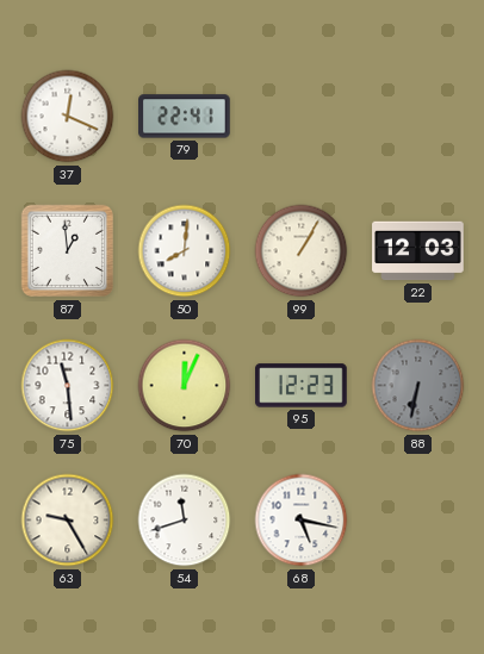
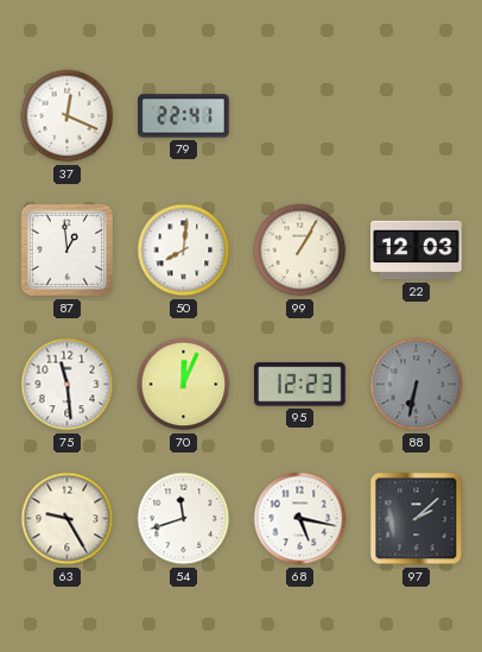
97: none -> 2:08
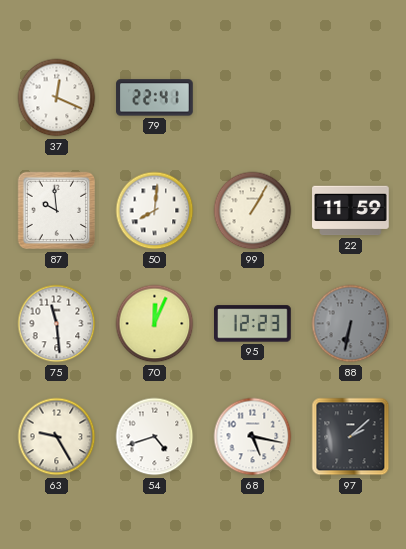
87: 12:59 -> 9:59
22: 12:03 -> 11:59
54: 11:42 -> 4:42
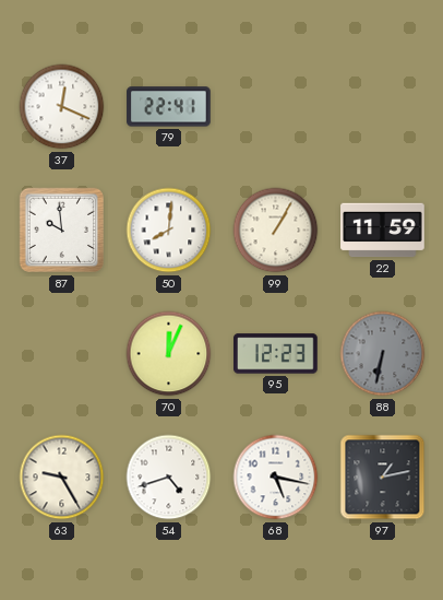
75: 11:29 -> none
97: 2:08 -> 1:13
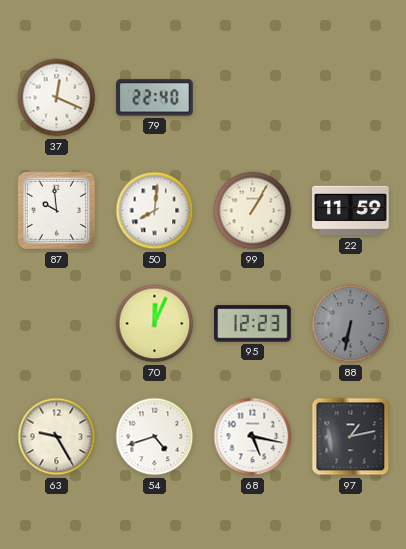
79: 22:41 -> 22:40
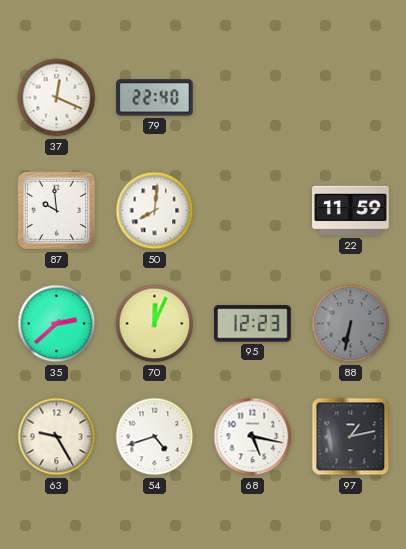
99: 1:05 -> none
35: none -> 2:38
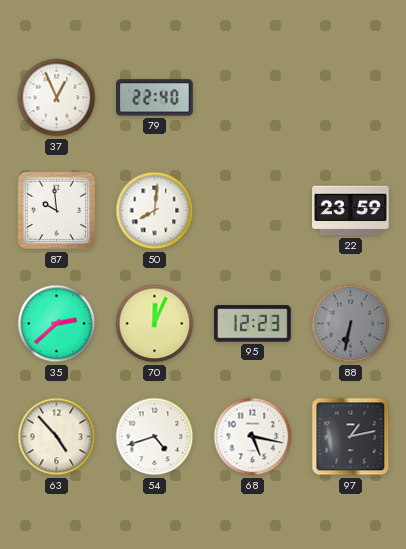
37: 12:19 -> 12:56
22: 11:59 -> 23:59
63: 9:25 -> 4:53
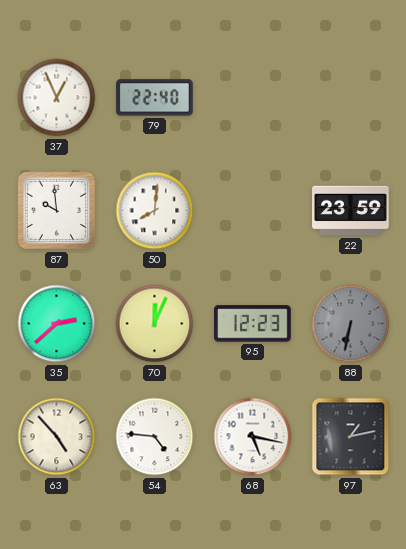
54: 4:42 -> 4:46
